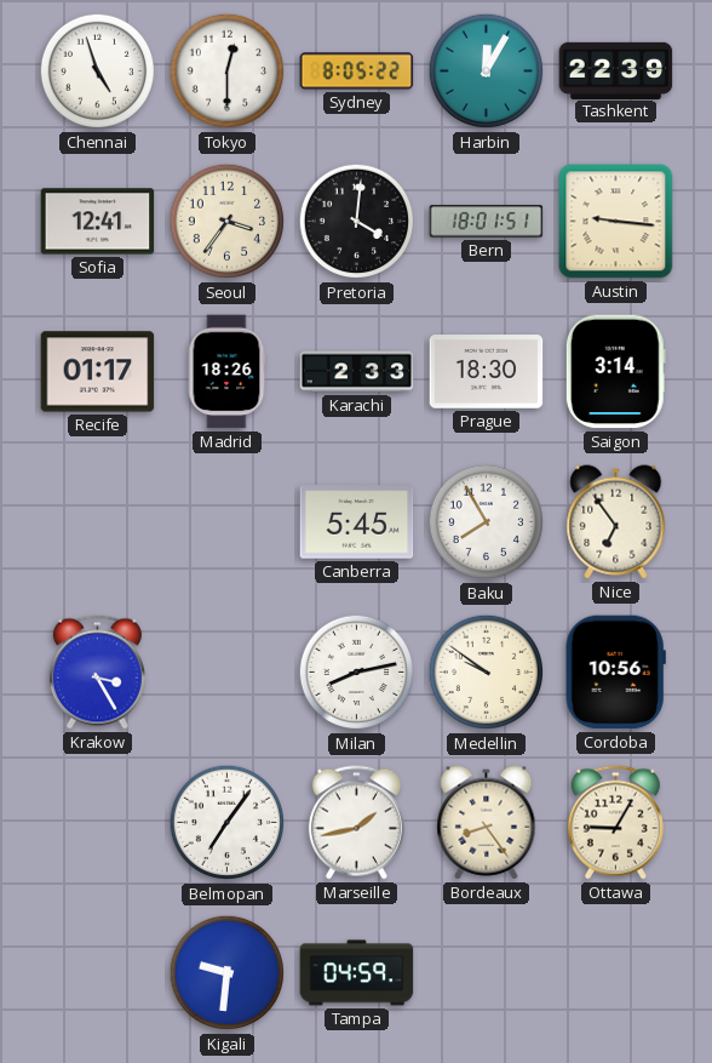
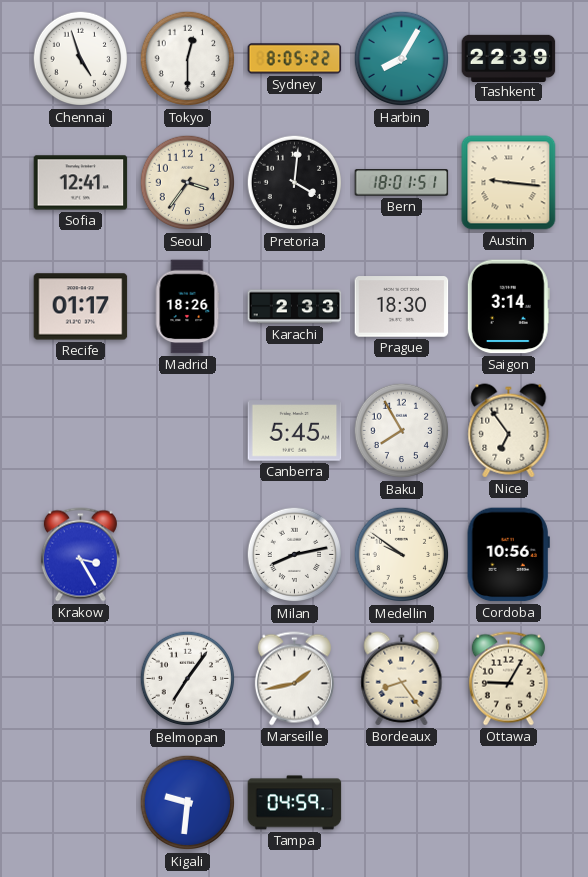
Harbin: 12:05 -> 8:05
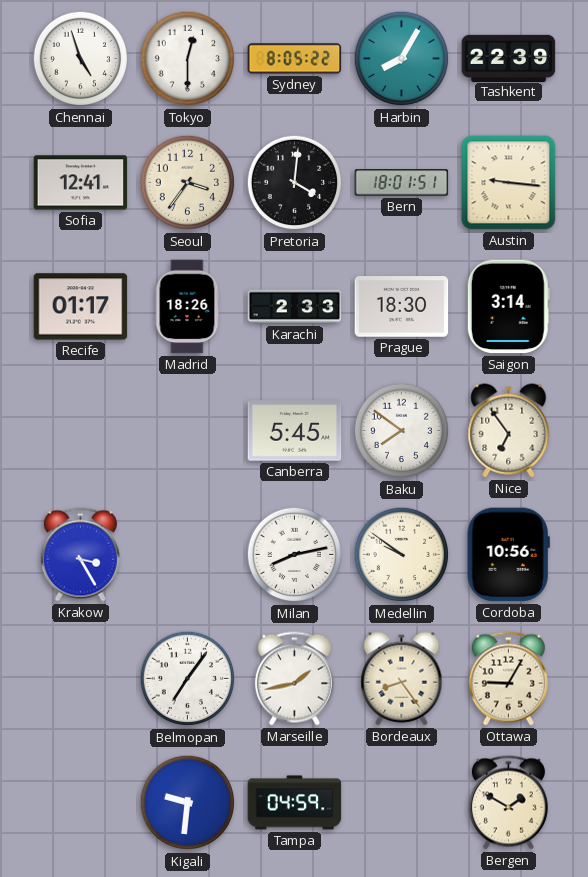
Baku: 7:55 -> 7:51
Bergen: none -> 1:50
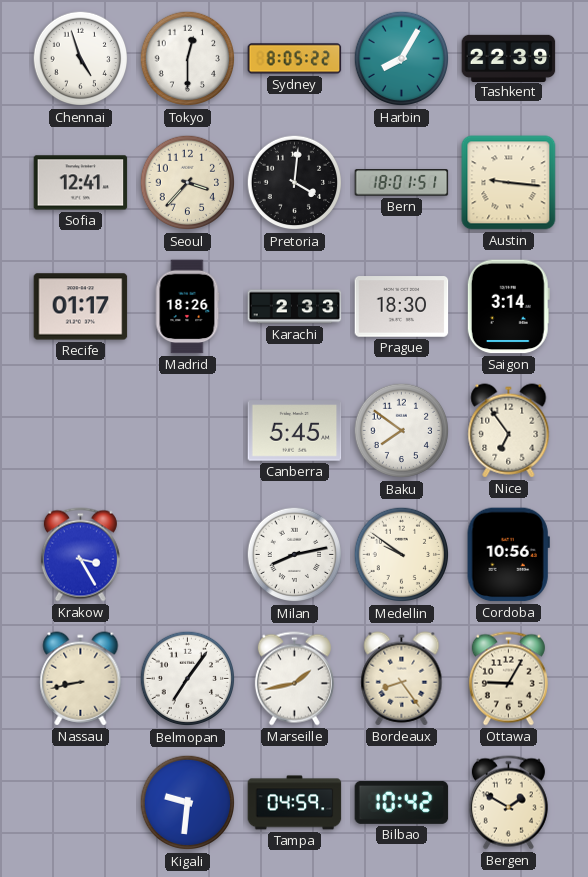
Seoul: 3:36 -> 3:37
Nassau: none -> 8:43
Bilbao: none -> 10:42
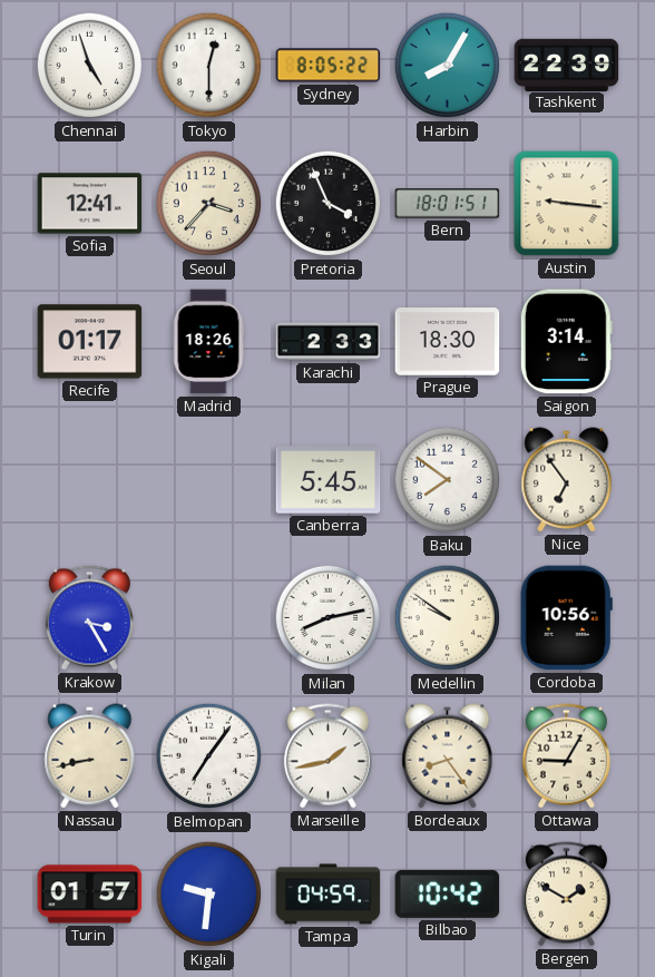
Pretoria: 4:01 -> 3:56
Turin: none -> 01:57
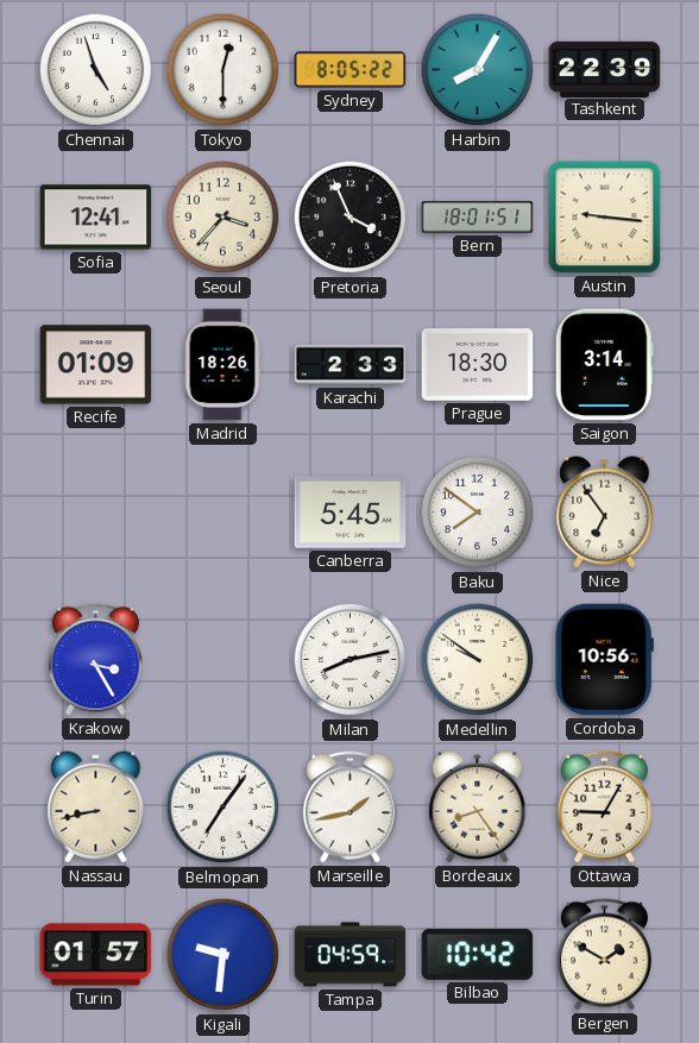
Recife: 01:17 -> 01:09
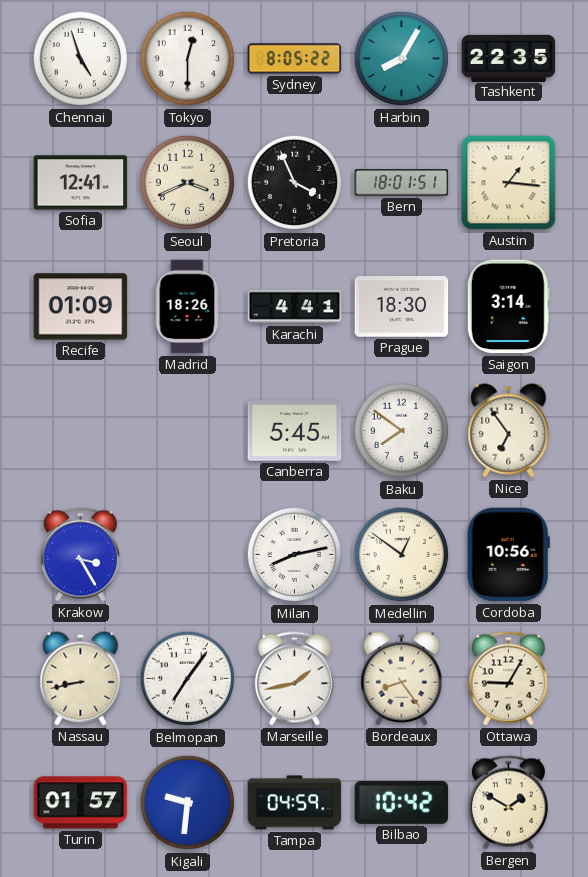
Tashkent: 22:39 -> 22:35
Seoul: 3:37 -> 3:41
Austin: 9:16 -> 1:16
Karachi: 2:33 -> 4:41
Medellin: 9:51 -> 12:51
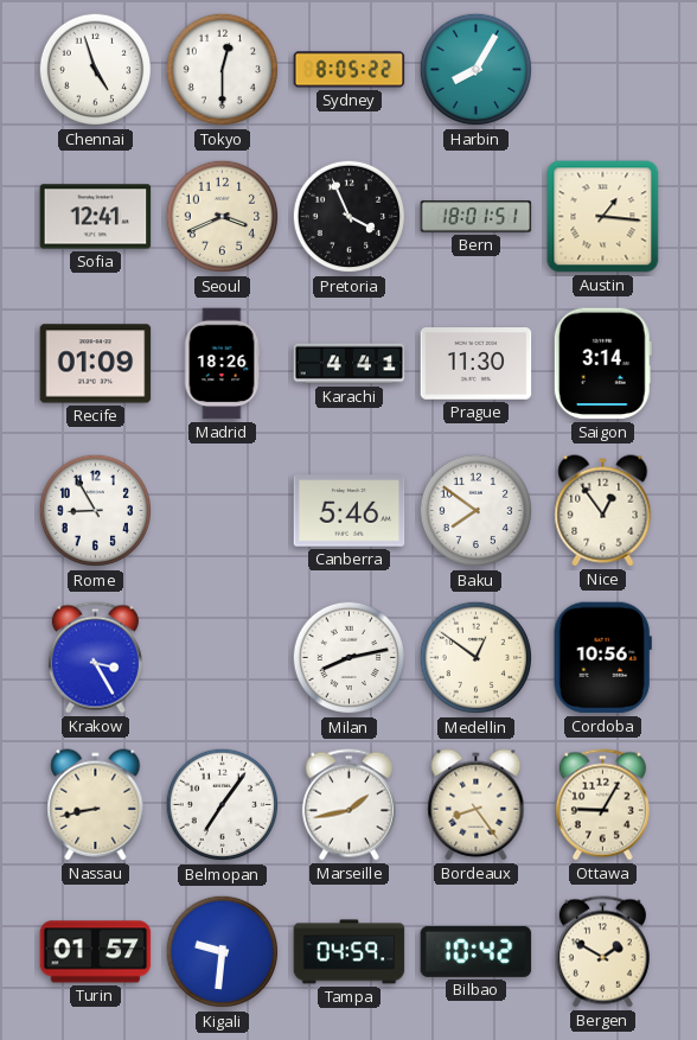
Tashkent: 22:35 -> none
Prague: 18:30 -> 11:30
Rome: none -> 8:55
Canberra: 5:45 -> 5:46
Nice: 6:54 -> 12:54
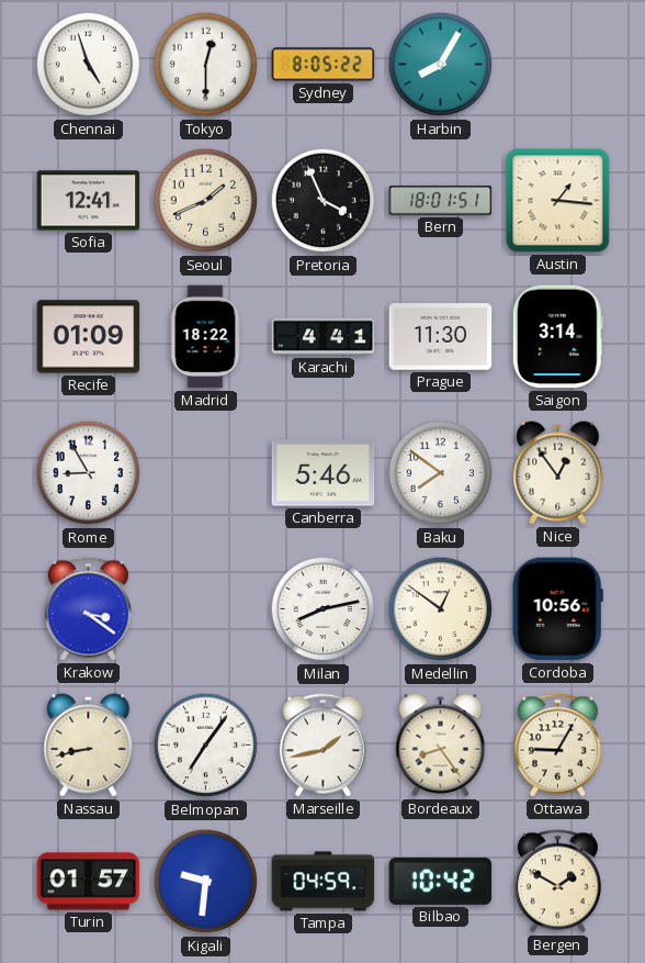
Seoul: 3:41 -> 1:41
Madrid: 18:26 -> 18:22
Krakow: 3:25 -> 3:21
